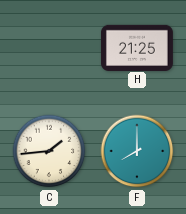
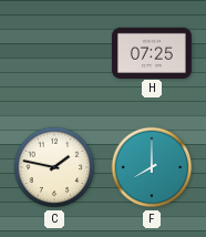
H: 21:25 -> 07:25
C: 1:44 -> 1:47
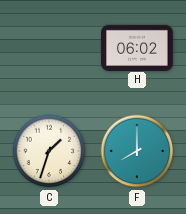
H: 07:25 -> 06:02
C: 1:47 -> 1:33
